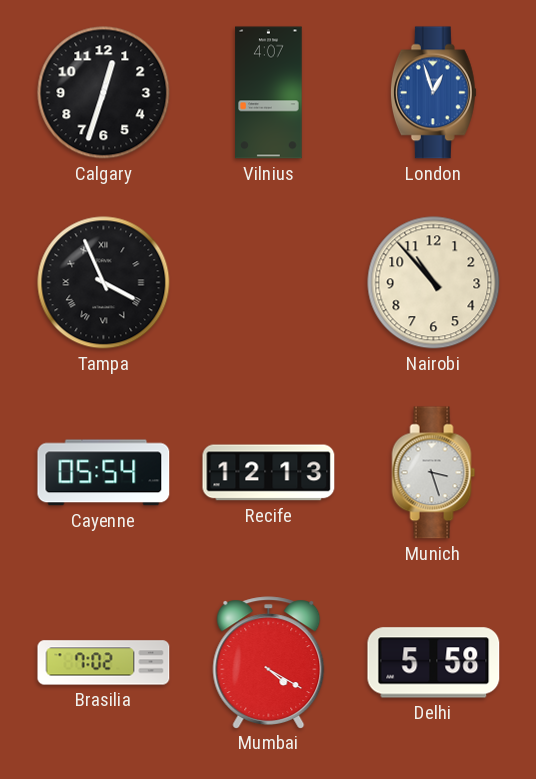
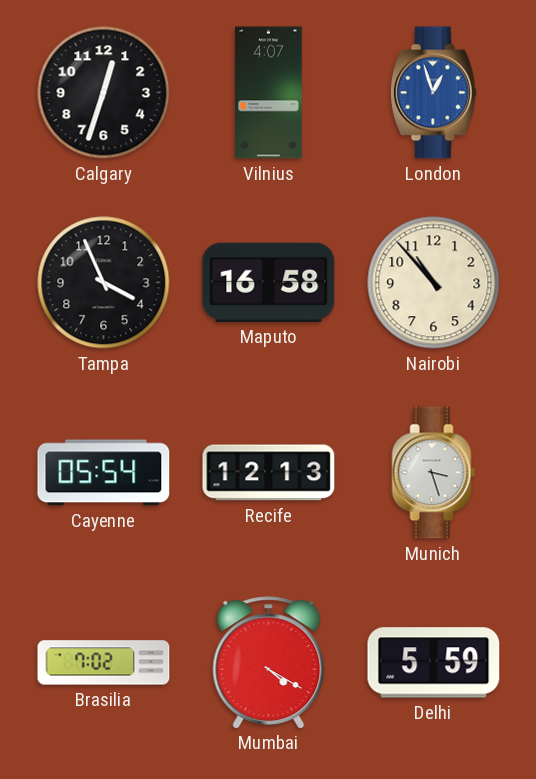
Tampa numerals: Roman -> Arabic
Maputo: none -> 16:58
Delhi: 5:58 -> 5:59
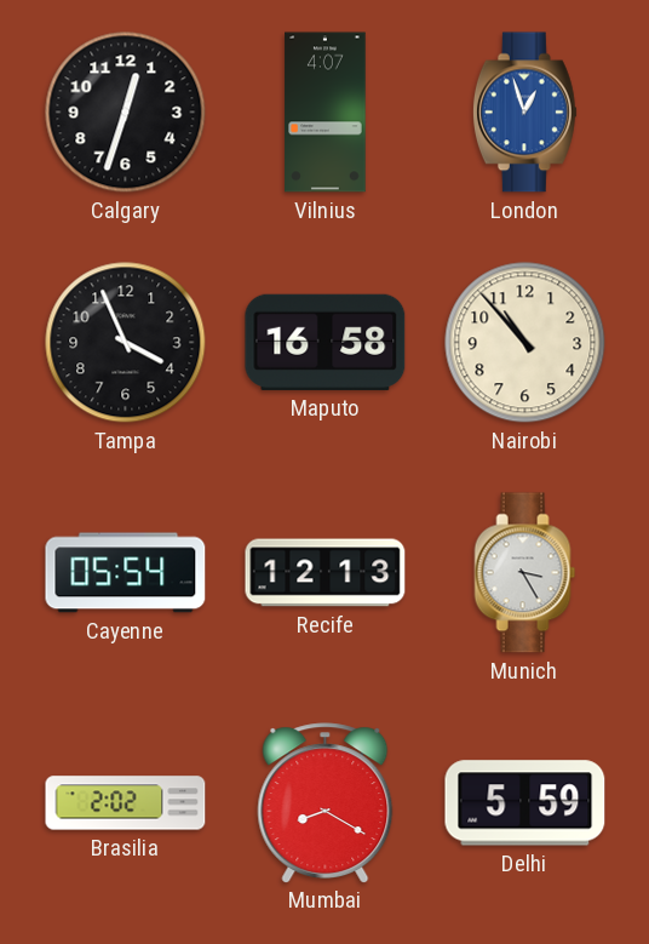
Munich: 3:27 -> 3:25
Brasilia: 7:02 -> 2:02
Mumbai: 4:20 -> 8:20
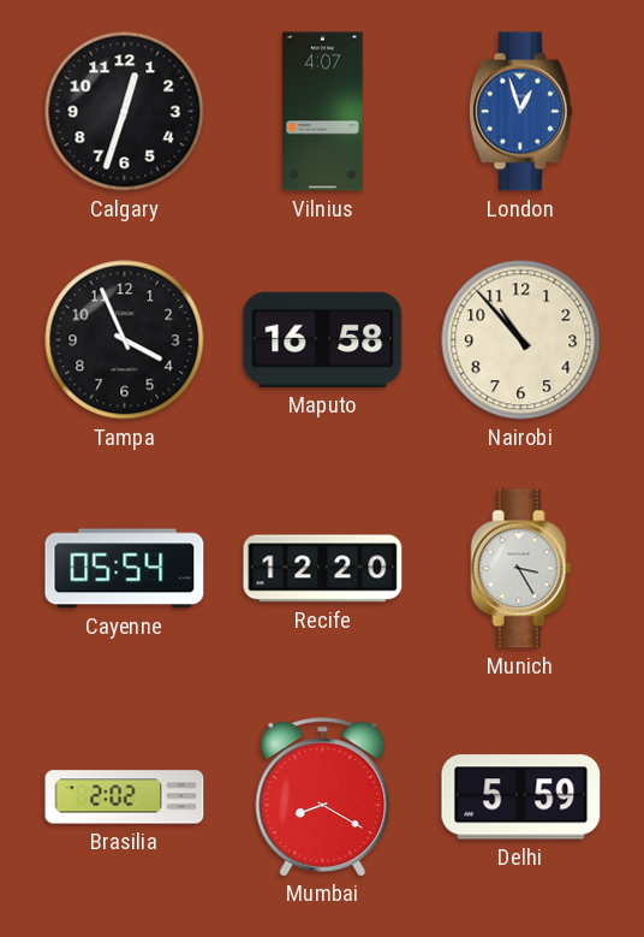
Recife: 12:13 -> 12:20
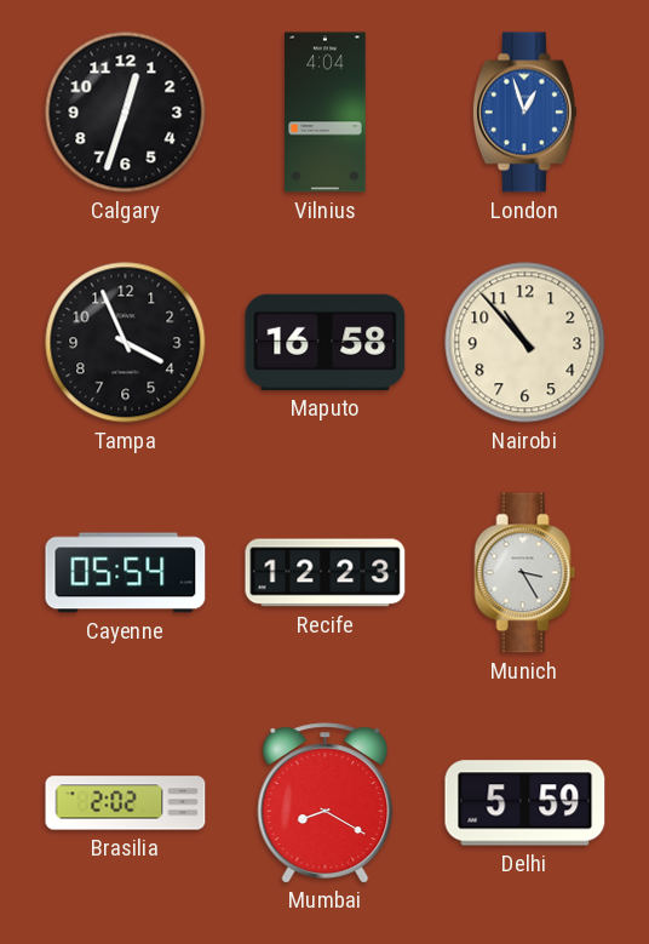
Vilnius: 4:07 -> 4:04
Recife: 12:20 -> 12:23
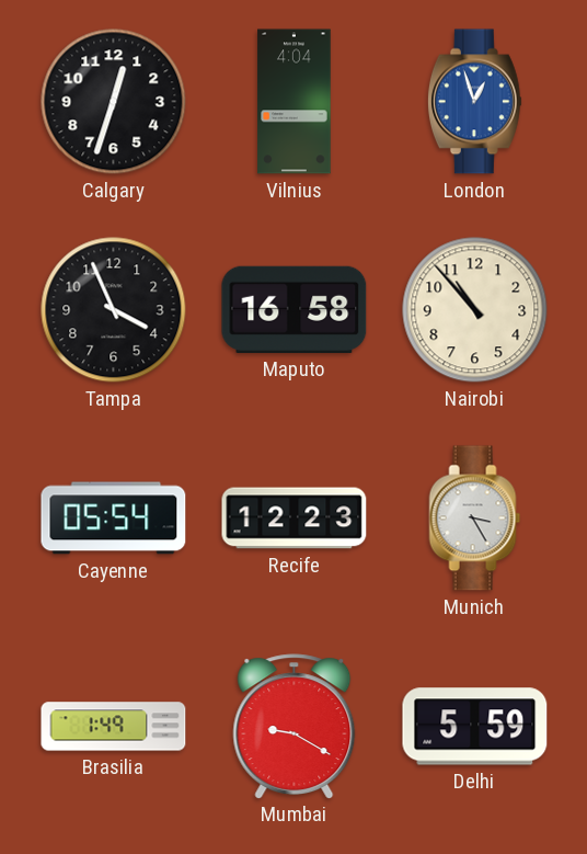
Brasilia: 2:02 -> 1:49
Mumbai: 8:20 -> 9:20
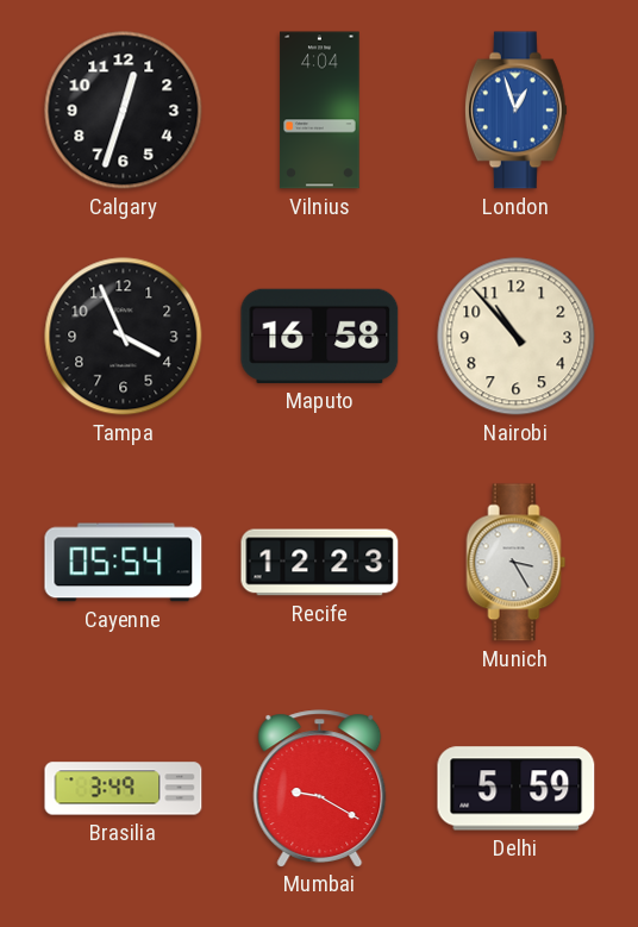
Brasilia: 1:49 -> 3:49
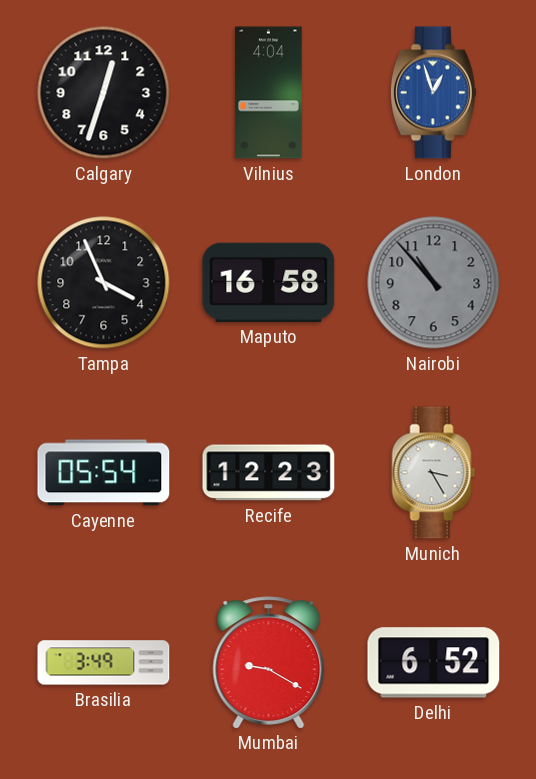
Nairobi dial: cream -> grey
Delhi: 5:59 -> 6:52
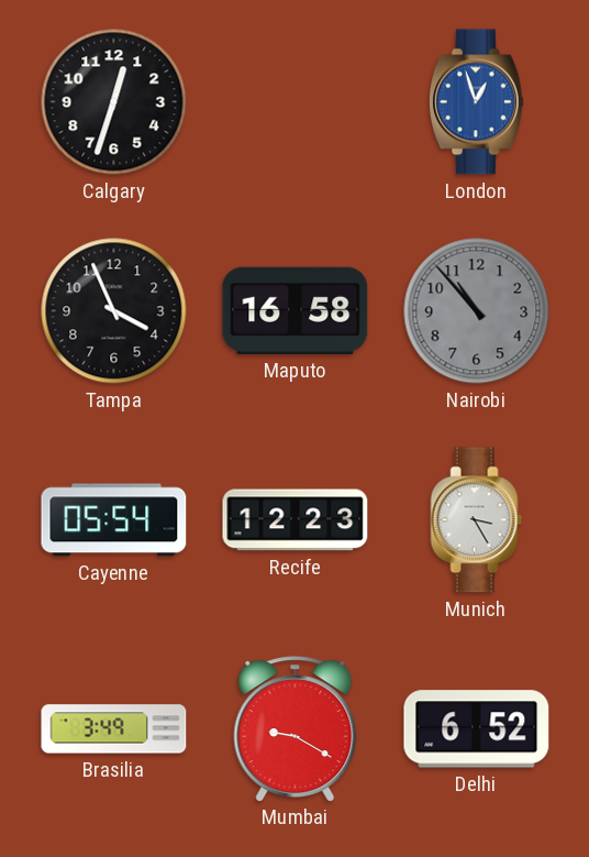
Vilnius: 4:04 -> none
